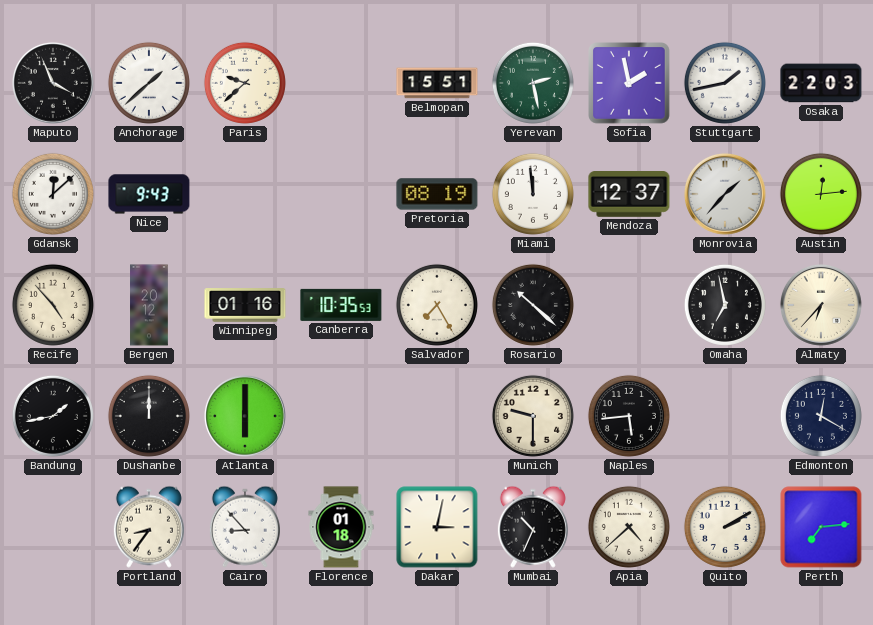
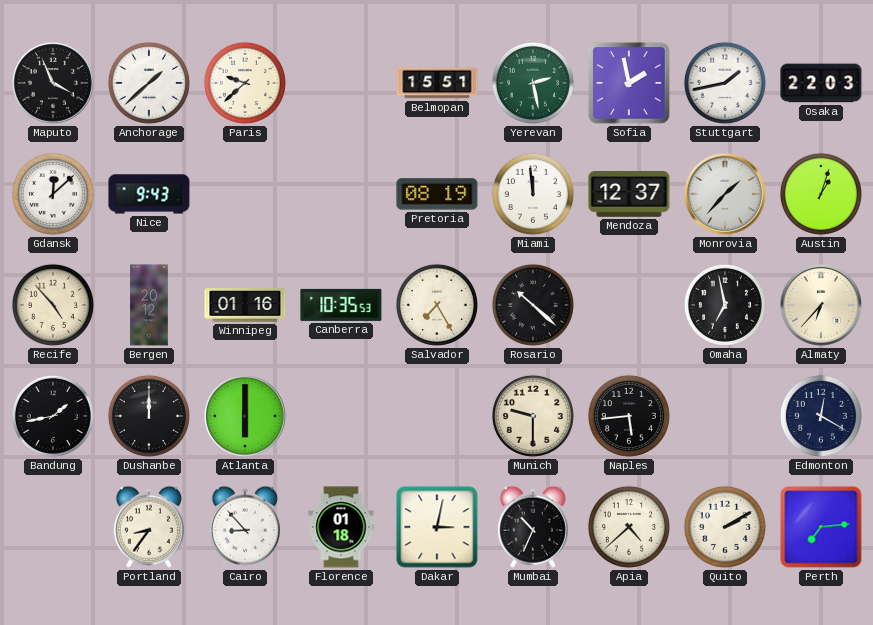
Austin: 12:14 -> 1:03
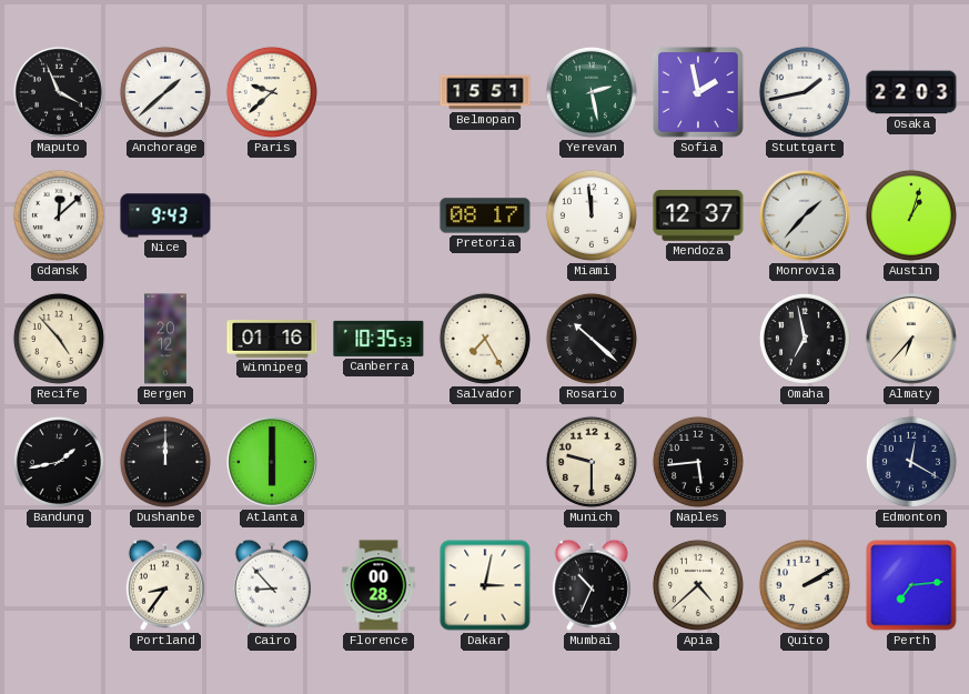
Pretoria: 08:19 -> 08:17
Florence: 01:18 -> 00:28
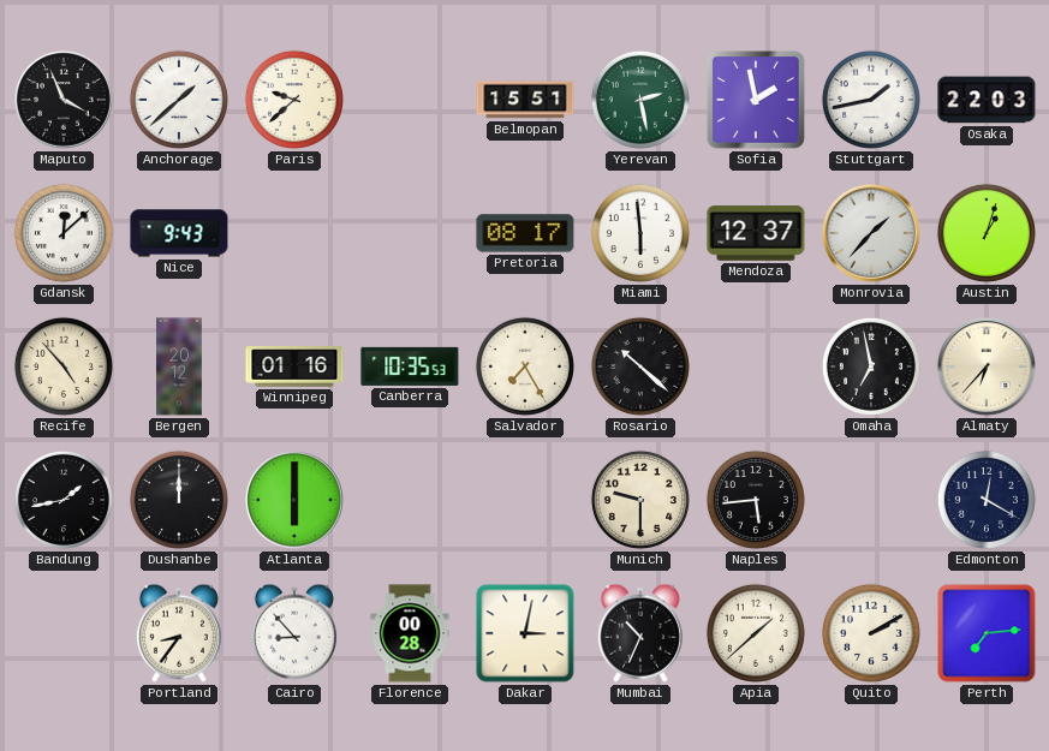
Miami: 11:59 -> 5:59
Apia: 4:38 -> 1:38
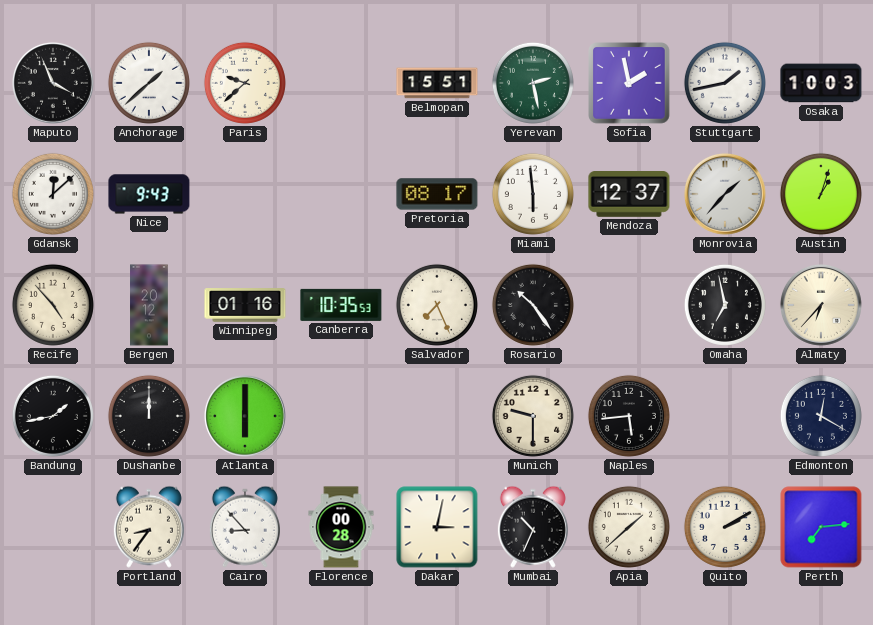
Osaka: 22:03 -> 10:03
Salvador: 7:25 -> 7:26
Rosario: 10:22 -> 10:24
